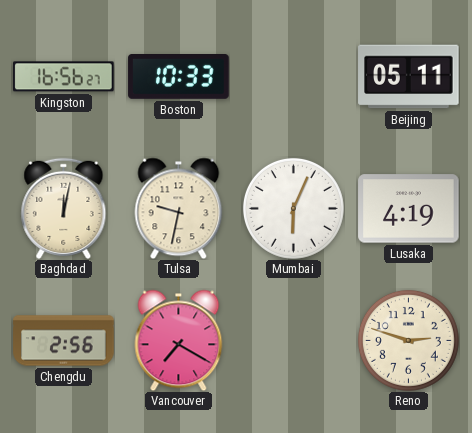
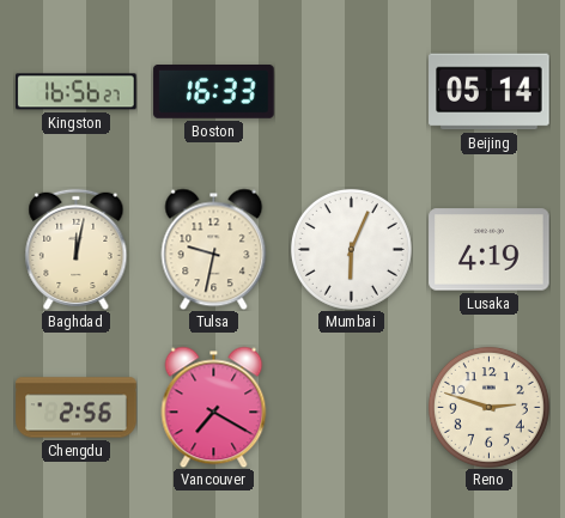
Boston: 10:33 -> 16:33
Beijing: 05:11 -> 05:14
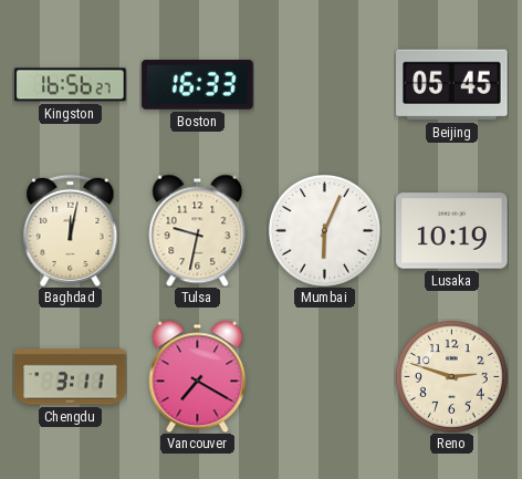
Beijing: 05:14 -> 05:45
Lusaka: 4:19 -> 10:19
Chengdu: 2:56 -> 3:11
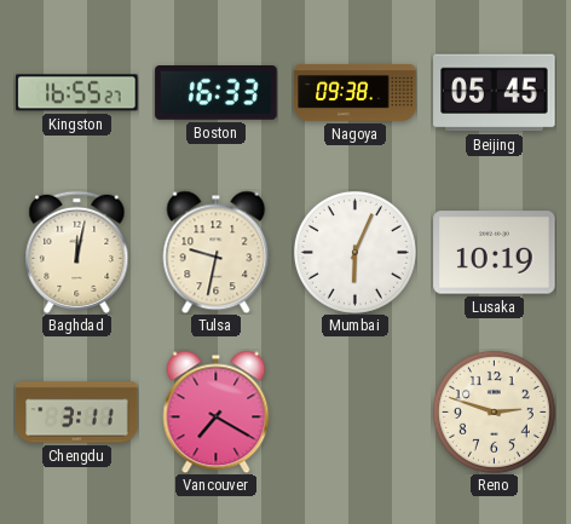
Kingston: 16:56 -> 16:55
Nagoya: none -> 09:38
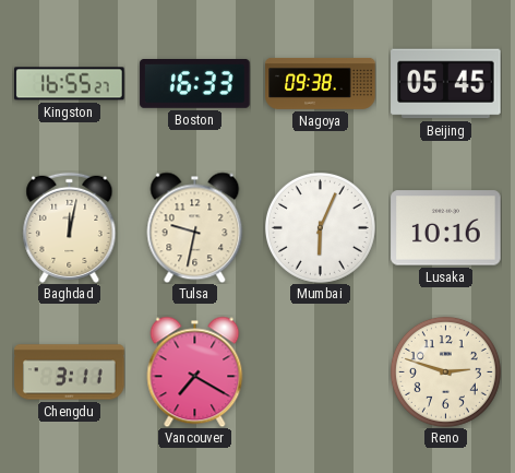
Lusaka: 10:19 -> 10:16
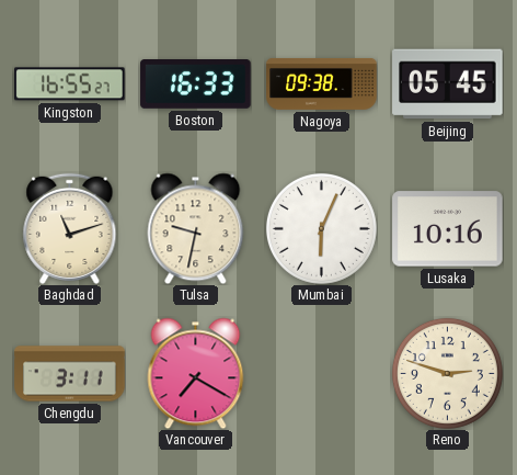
Baghdad: 12:02 -> 11:12
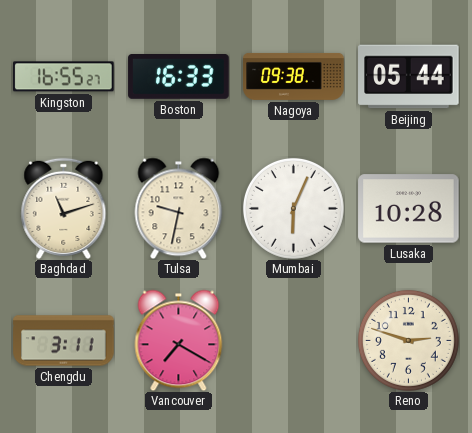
Beijing: 05:45 -> 05:44
Lusaka: 10:16 -> 10:28
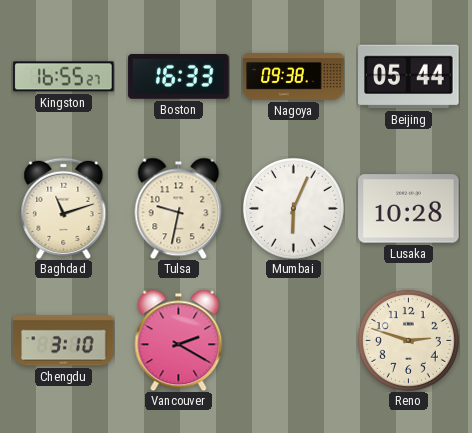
Chengdu: 3:11 -> 3:10
Vancouver: 7:20 -> 2:20
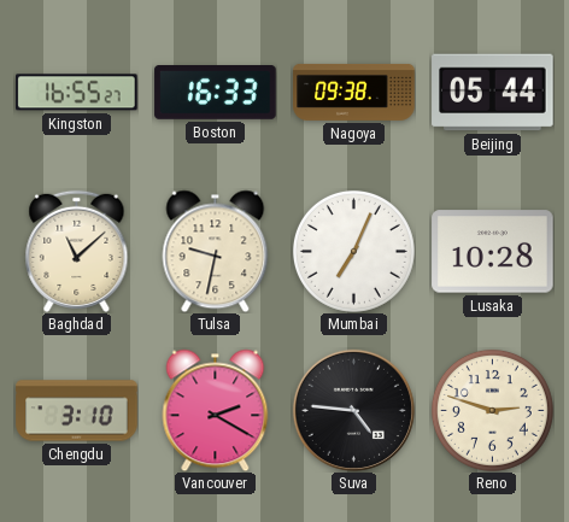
Baghdad: 11:12 -> 11:08
Mumbai: 6:04 -> 7:04
Suva: none -> 4:46
